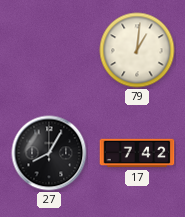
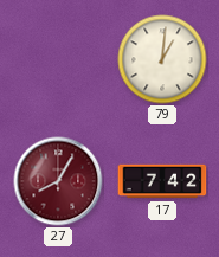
27 dial: black -> burgundy
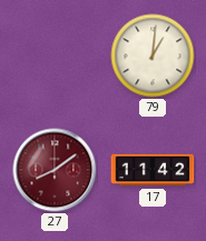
27: 8:05 -> 8:09
17: 7:42 -> 11:42
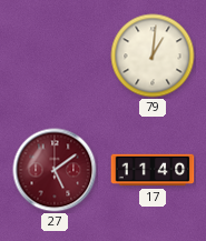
27: 8:09 -> 5:09
17: 11:42 -> 11:40
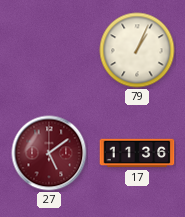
79: 1:01 -> 1:04
17: 11:40 -> 11:36
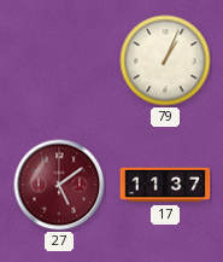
17: 11:36 -> 11:37
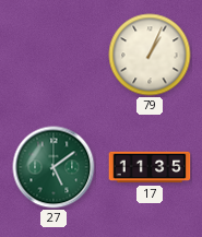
27 dial: burgundy -> green
17: 11:37 -> 11:35
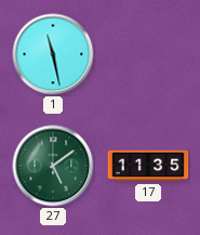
1: none -> 11:28
79: 1:04 -> none
